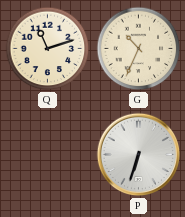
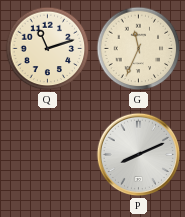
G: 10:34 -> 11:34
P: 6:33 -> 8:11
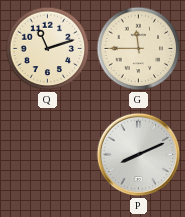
G: 11:34 -> 11:45
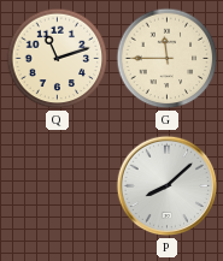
P: 8:11 -> 8:08
